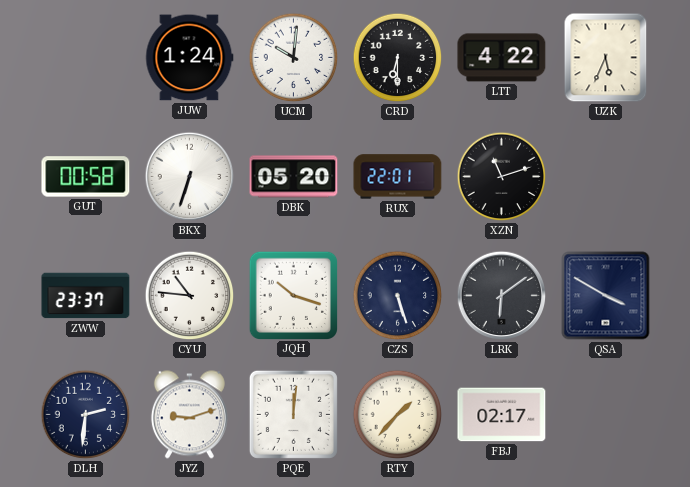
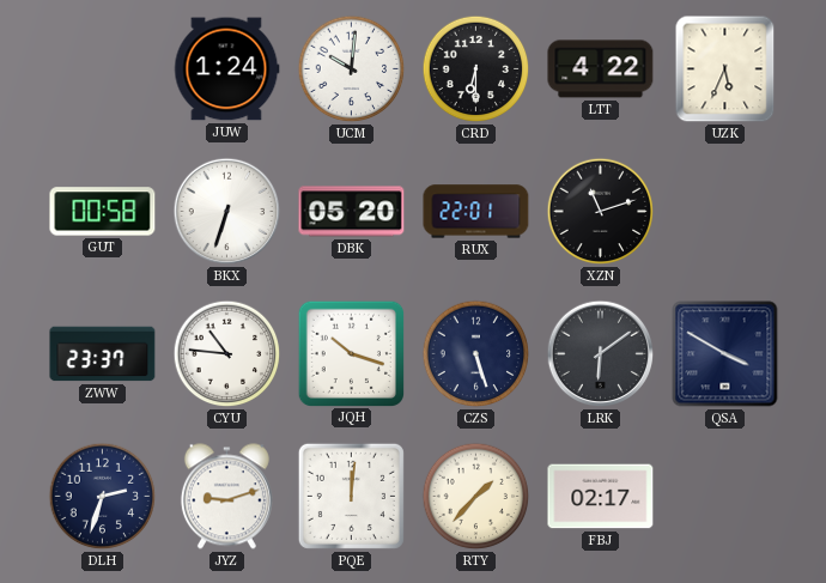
DLH: 2:31 -> 2:33
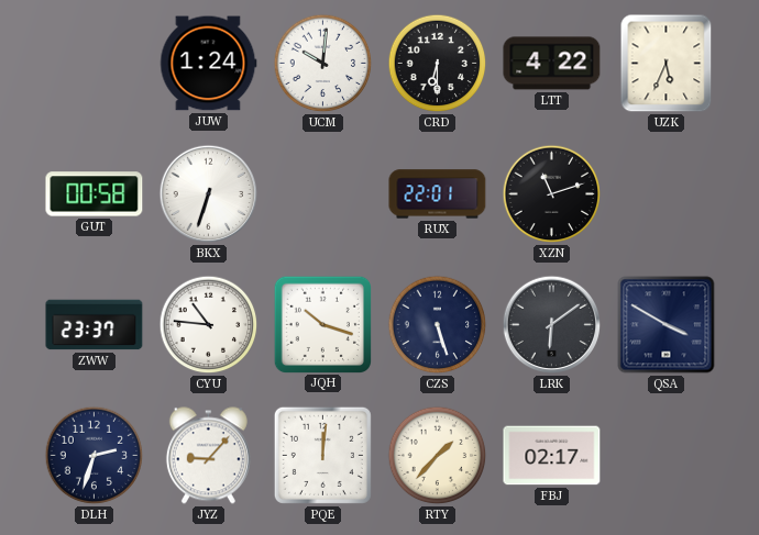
DBK: 05:20 -> none
JYZ: 9:12 -> 9:07
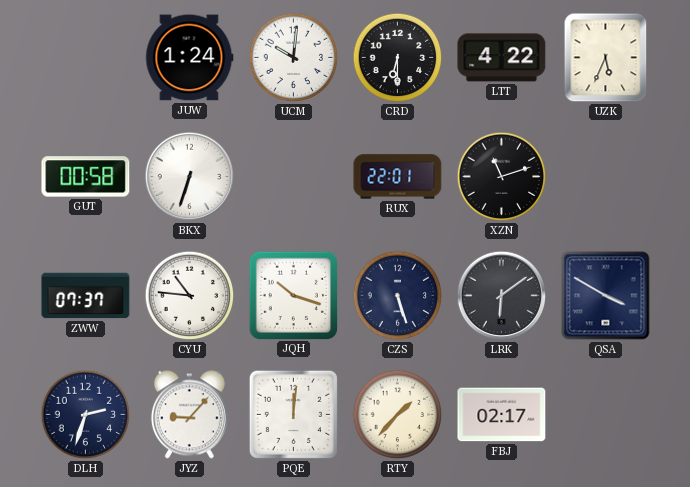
ZWW: 23:37 -> 07:37
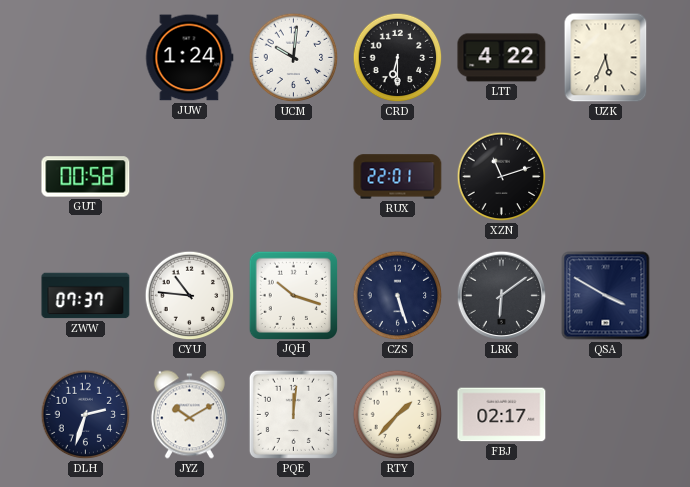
BKX: 6:33 -> none
JYZ: 9:07 -> 10:10
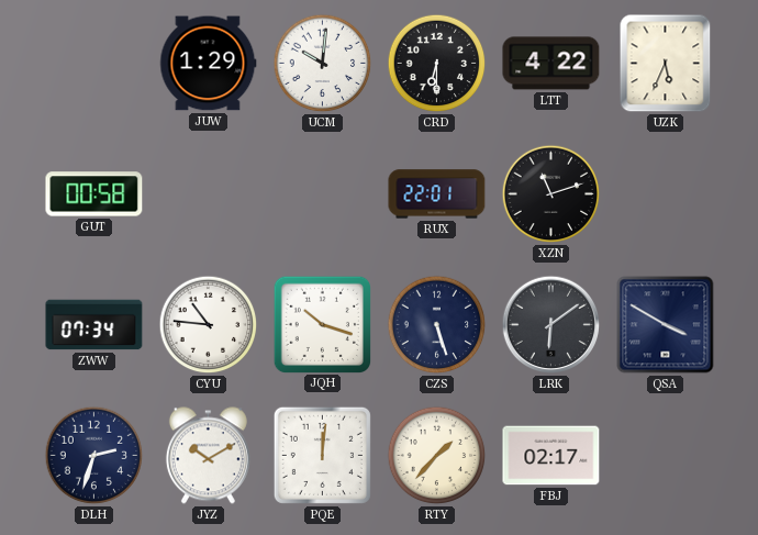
JUW: 1:24 -> 1:29
ZWW: 07:37 -> 07:34
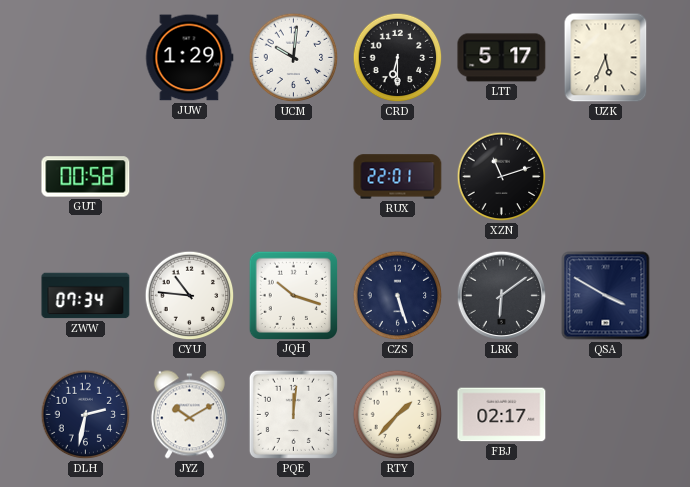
LTT: 4:22 -> 5:17
DLH: 2:33 -> 2:32
